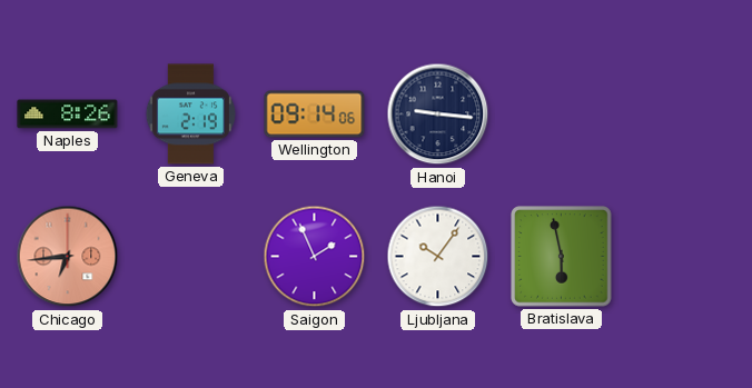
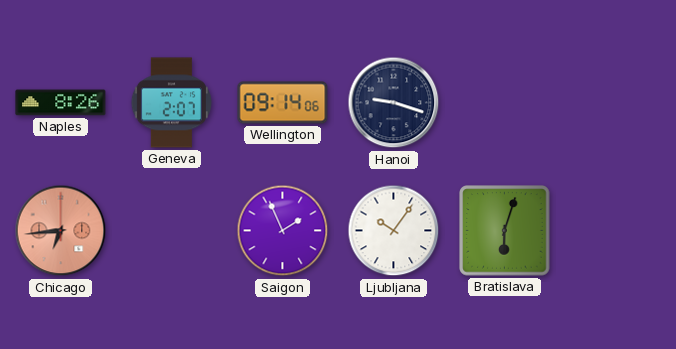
Geneva: 2:19 -> 2:07
Hanoi: 9:16 -> 9:18
Bratislava: 5:58 -> 6:03
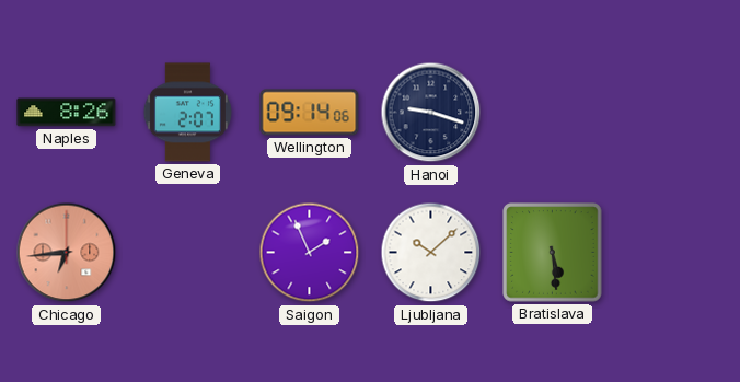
Ljubljana: 10:06 -> 10:08
Bratislava: 6:03 -> 5:29
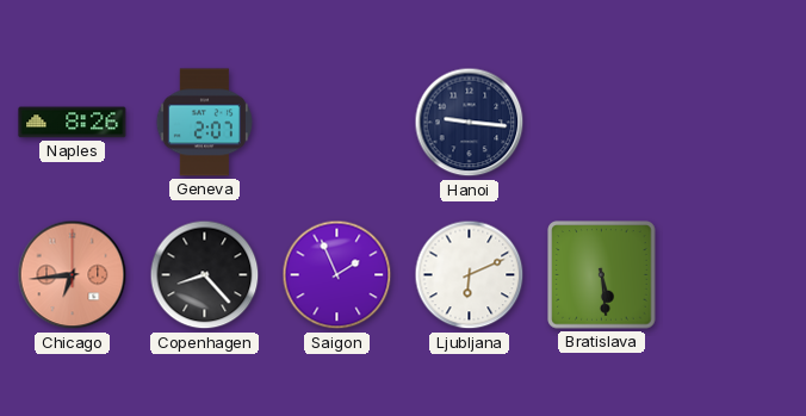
Wellington: 09:14 -> none
Hanoi: 9:18 -> 9:16
Copenhagen: none -> 8:23
Ljubljana: 10:08 -> 6:11
